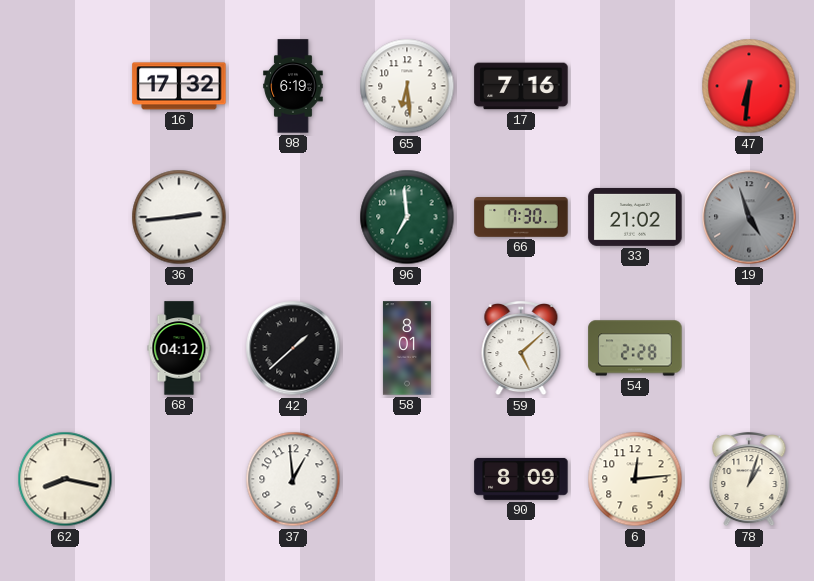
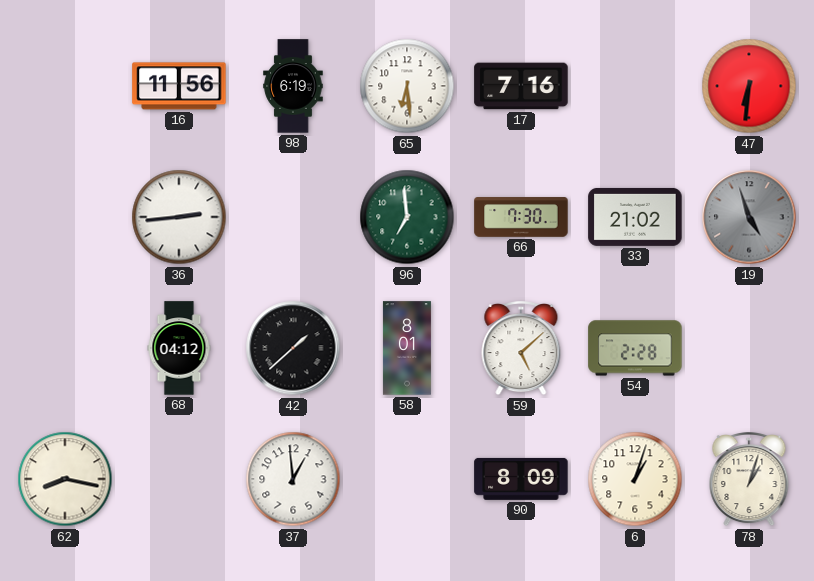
16: 17:32 -> 11:56
6: 12:14 -> 1:03
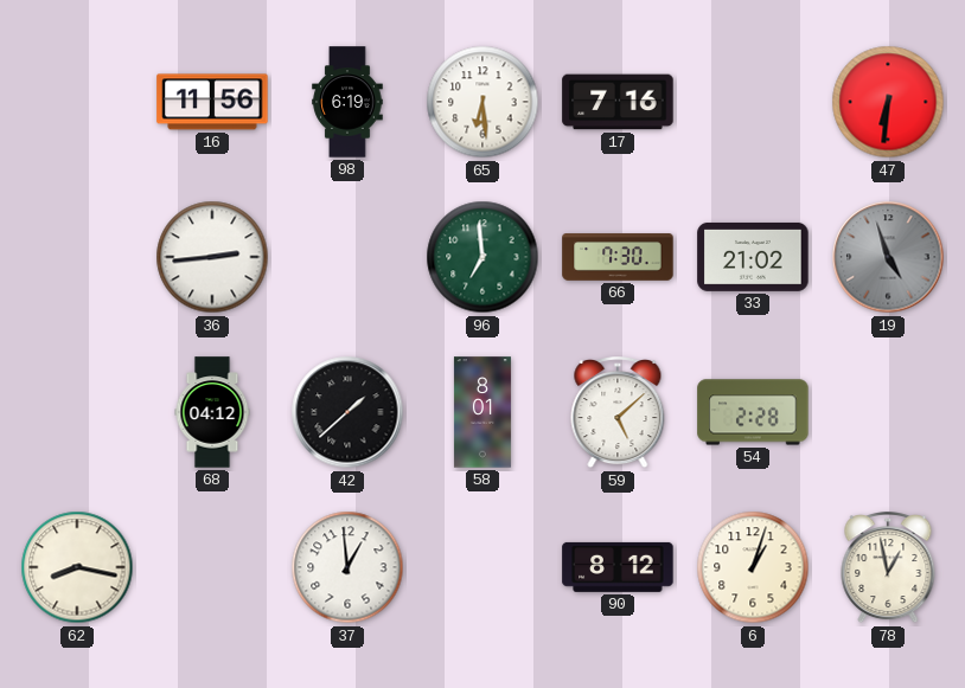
90: 8:09 -> 8:12
78: 1:03 -> 12:58
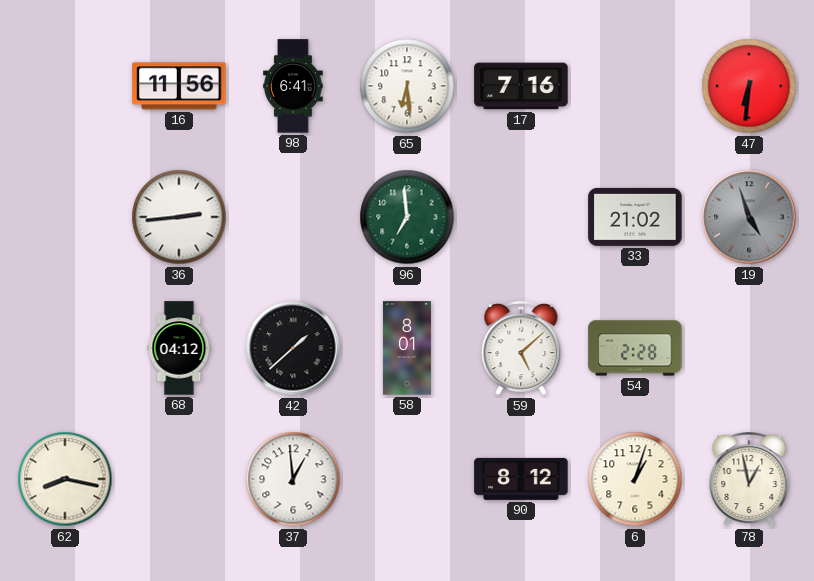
98: 6:19 -> 6:41
66: 7:30 -> none
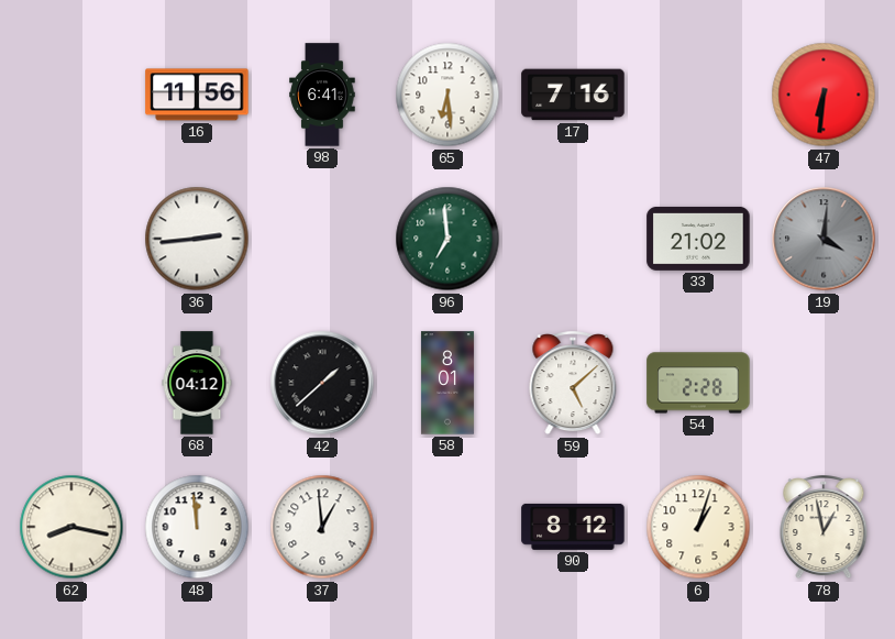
19: 4:57 -> 4:01
48: none -> 11:59
